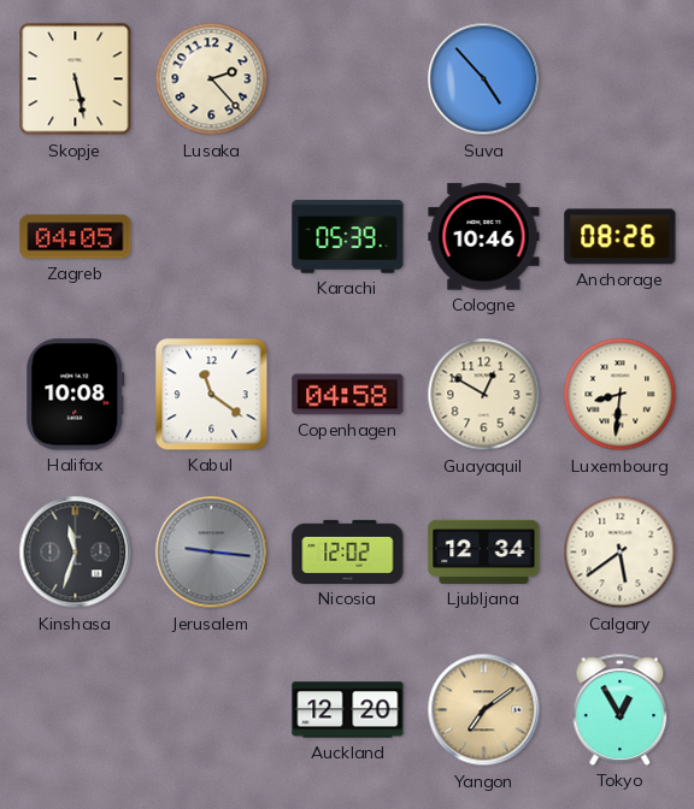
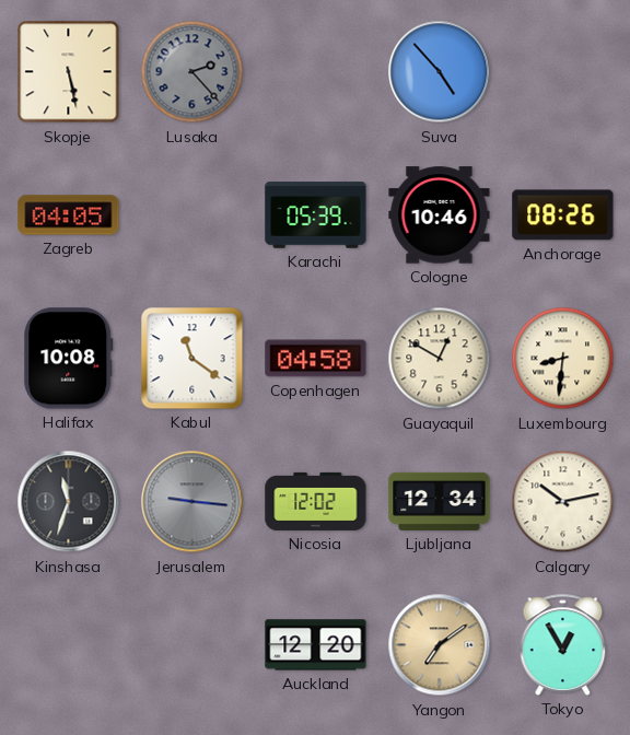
Lusaka dial: cream -> grey
Calgary: 5:39 -> 10:13
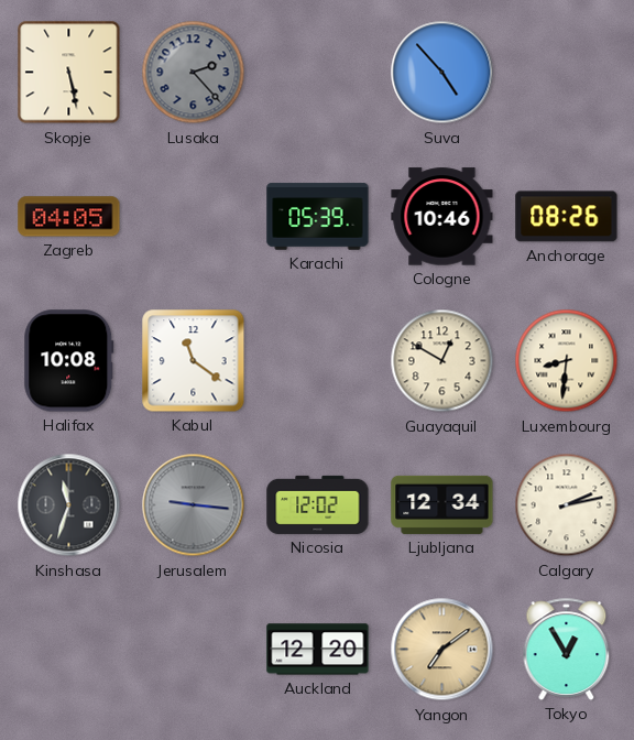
Copenhagen: 04:58 -> none
Calgary: 10:13 -> 2:13
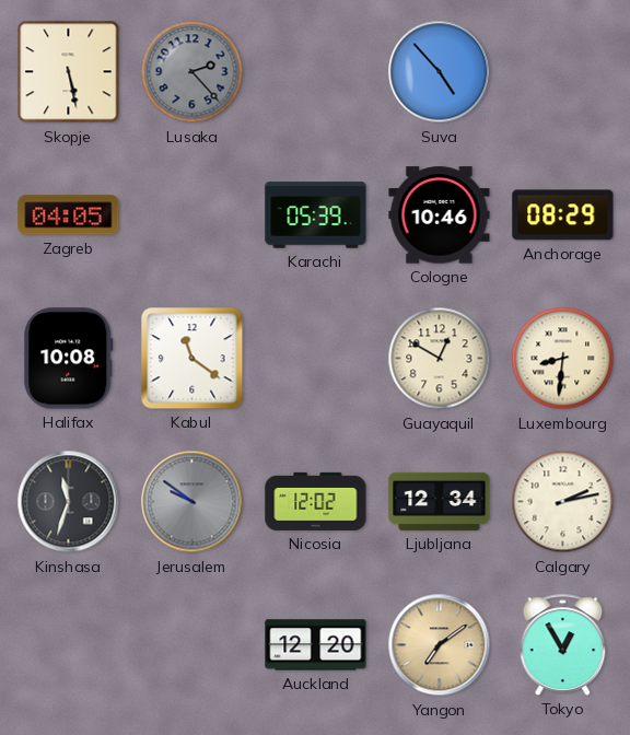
Anchorage: 08:26 -> 08:29
Jerusalem: 9:16 -> 9:51
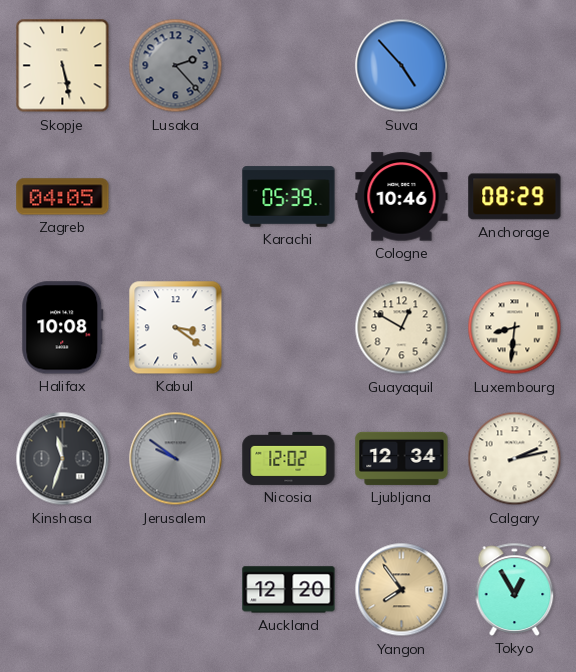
Kabul: 11:21 -> 3:21
Yangon: 7:09 -> 7:54
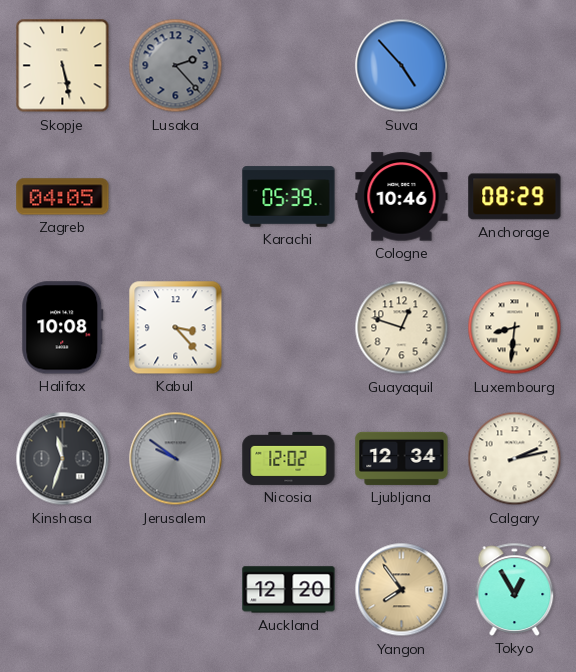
Kabul: 3:21 -> 3:23
Guayaquil: 12:50 -> 12:48
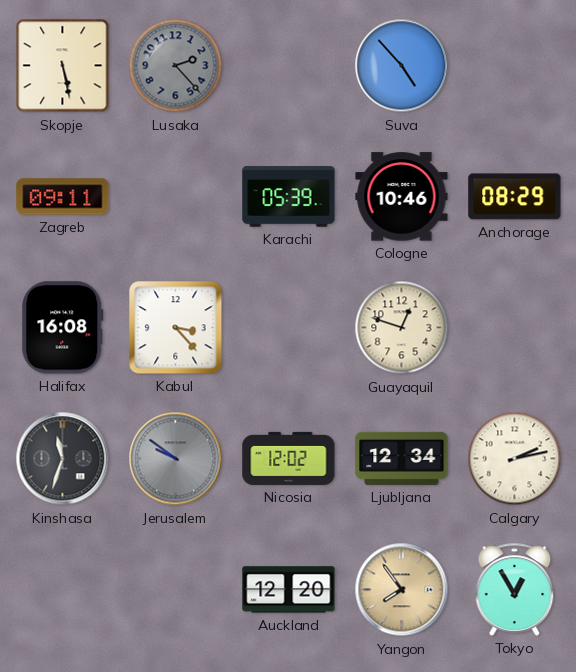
Zagreb: 04:05 -> 09:11
Halifax: 10:08 -> 16:08
Luxembourg: 8:31 -> none
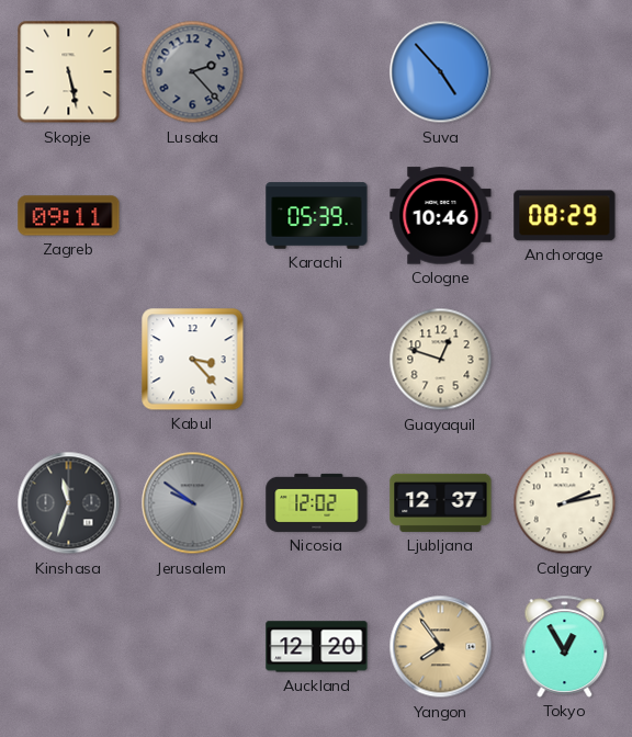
Halifax: 16:08 -> none
Ljubljana: 12:34 -> 12:37
